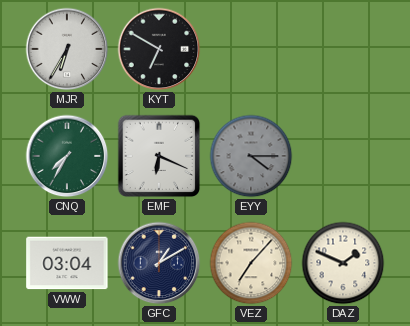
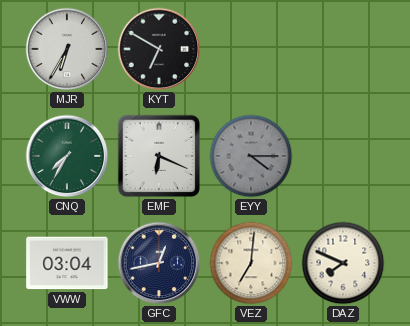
GFC: 1:10 -> 12:43
VEZ: 7:07 -> 7:01
DAZ: 1:49 -> 7:49
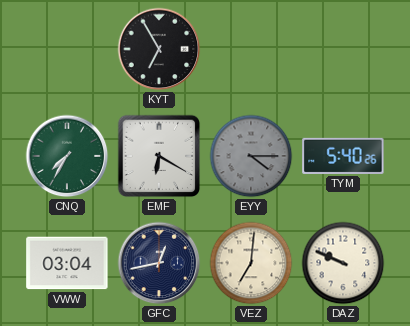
MJR: 6:35 -> none
KYT: 6:50 -> 6:55
EMF: 6:19 -> 6:20
TYM: none -> 5:40
DAZ: 7:49 -> 9:49
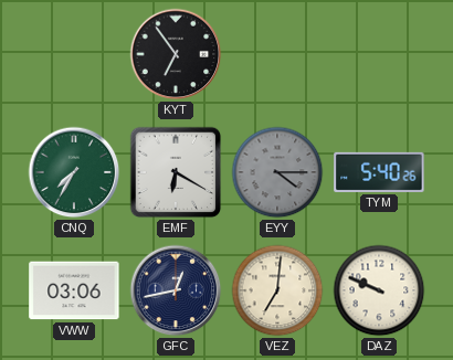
KYT: 6:55 -> 6:54
VWW: 03:04 -> 03:06
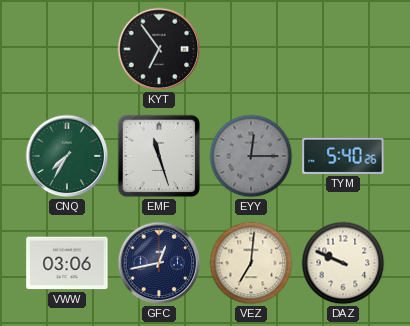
EMF: 6:20 -> 11:27
EYY: 4:15 -> 12:15
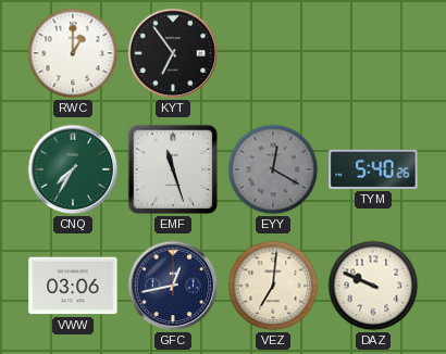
RWC: none -> 1:00
EYY: 12:15 -> 12:20
